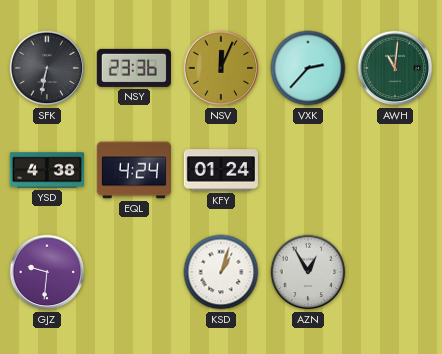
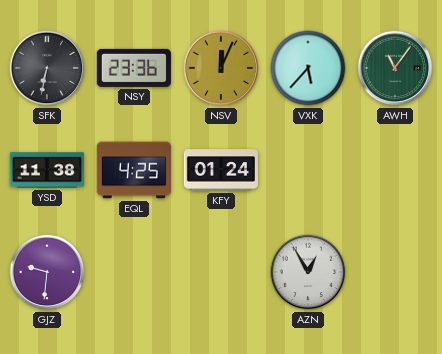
VXK: 2:37 -> 5:37
AWH: 11:01 -> 11:06
YSD: 4:38 -> 11:38
EQL: 4:24 -> 4:25
KSD: 1:03 -> none
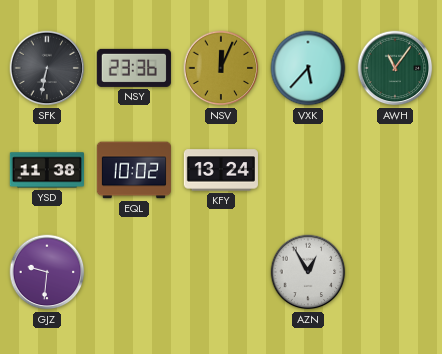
EQL: 4:25 -> 10:02
KFY: 01:24 -> 13:24
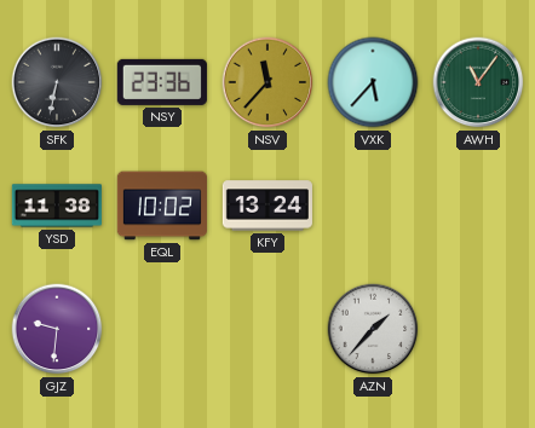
NSV: 12:04 -> 11:37
AZN: 12:55 -> 1:37
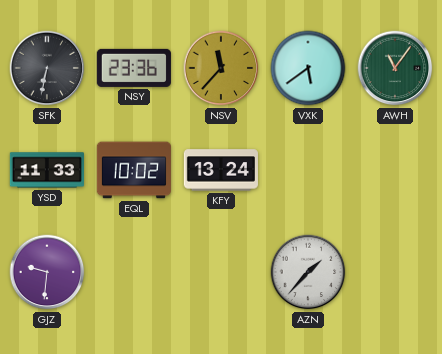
VXK: 5:37 -> 5:39
YSD: 11:38 -> 11:33
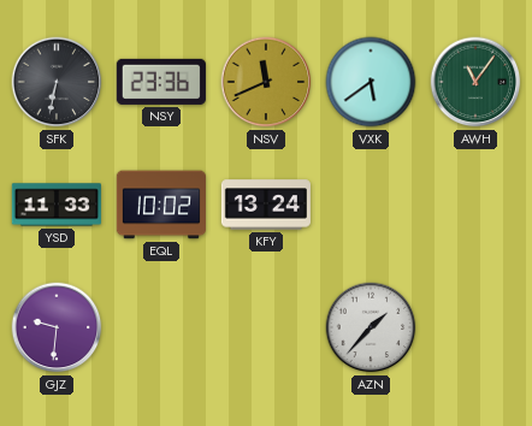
NSV: 11:37 -> 11:41
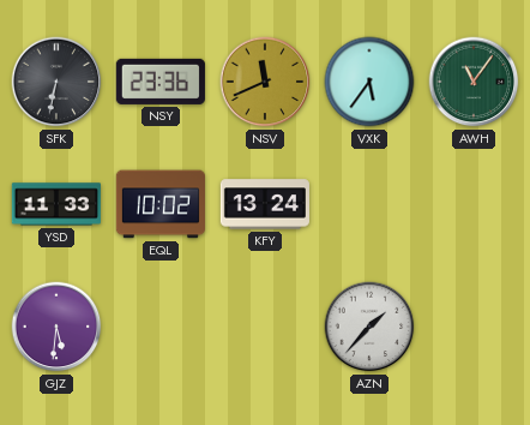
VXK: 5:39 -> 5:36
GJZ: 9:31 -> 5:31
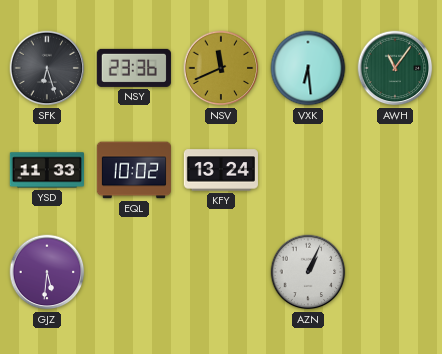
SFK: 6:32 -> 6:27
VXK: 5:36 -> 6:29
AZN: 1:37 -> 1:04
